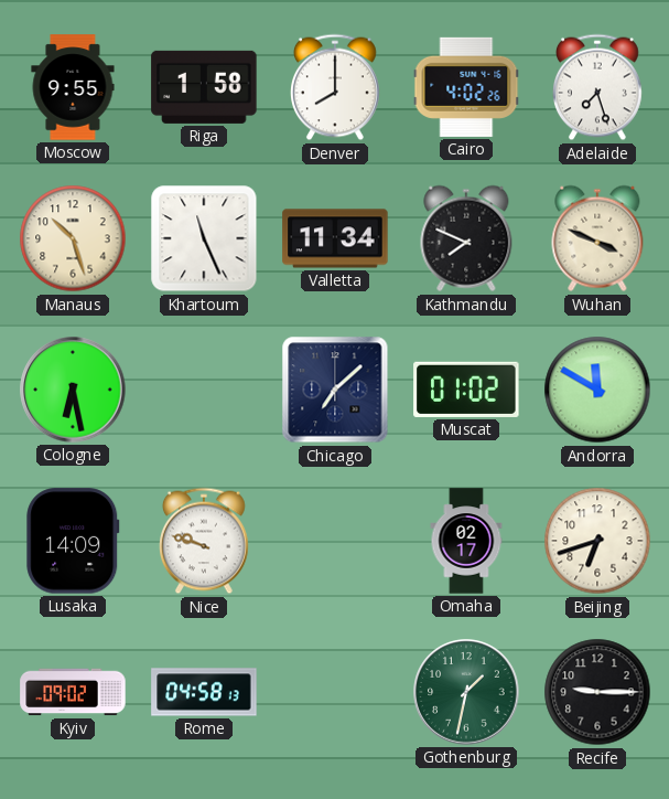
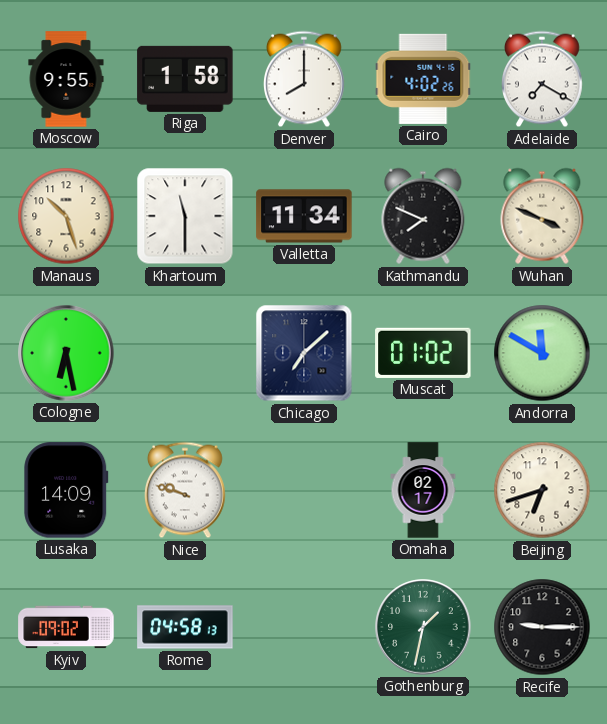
Adelaide: 7:27 -> 7:20
Khartoum: 11:26 -> 11:30
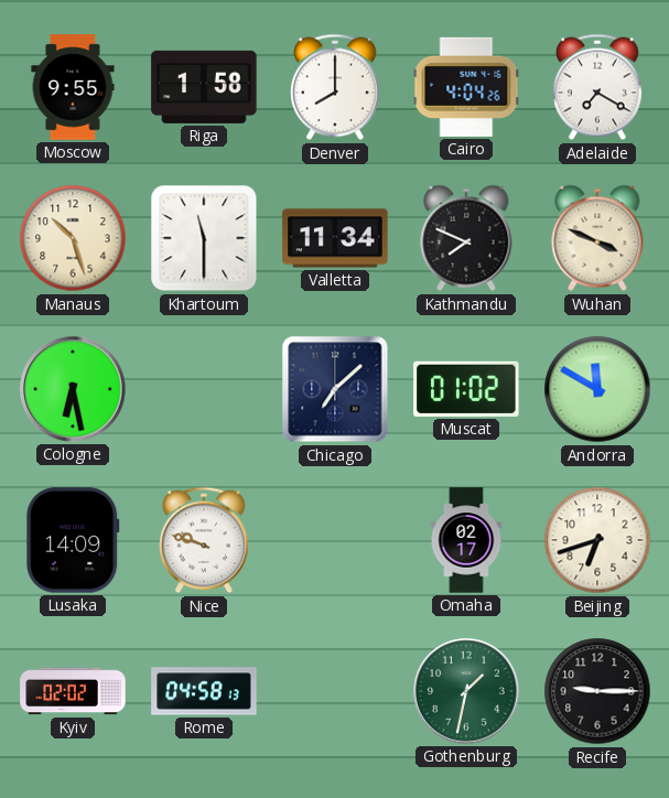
Cairo: 4:02 -> 4:04
Kyiv: 09:02 -> 02:02
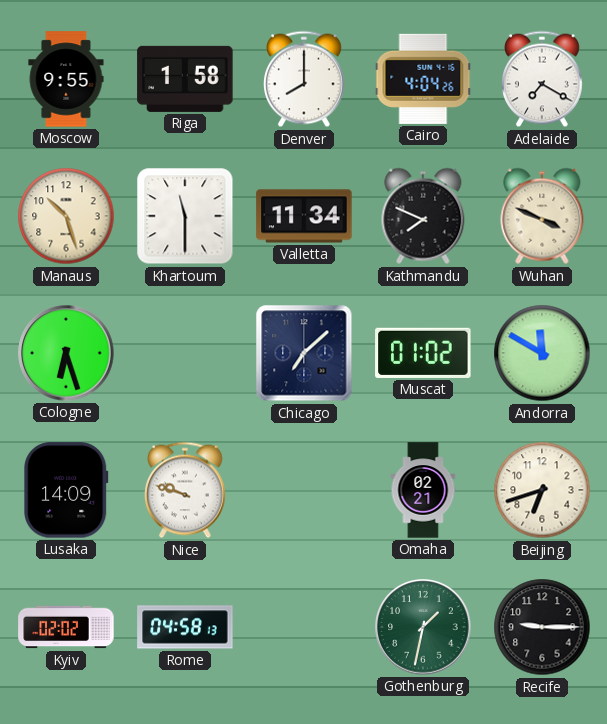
Cologne: 6:28 -> 6:27
Omaha: 02:17 -> 02:21
